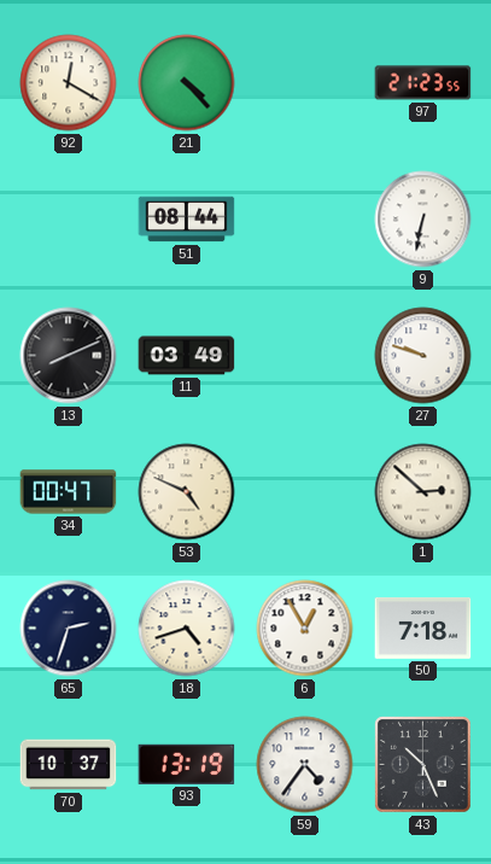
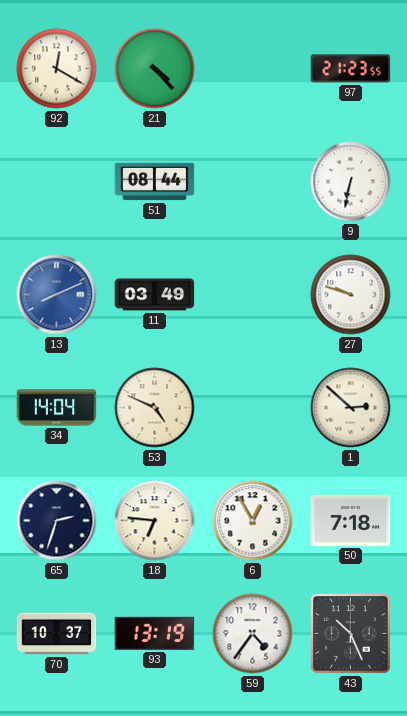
13 dial: black -> blue
34: 00:47 -> 14:04
18: 4:42 -> 6:46
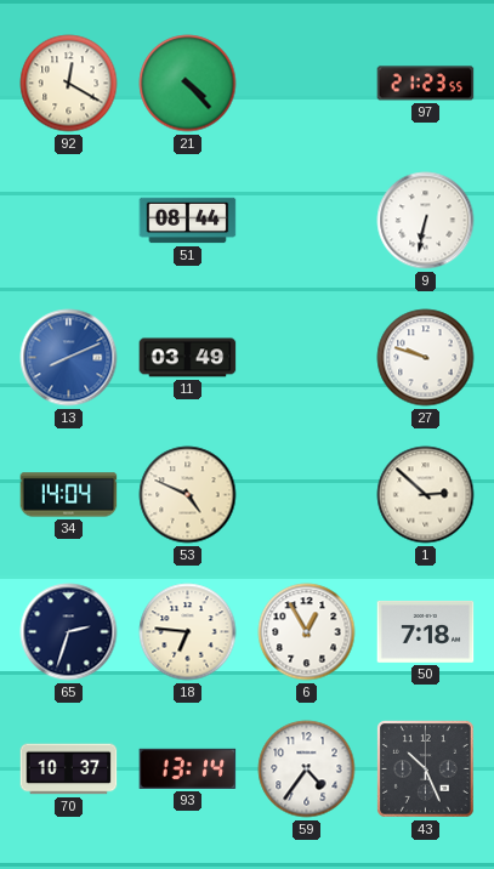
93: 13:19 -> 13:14
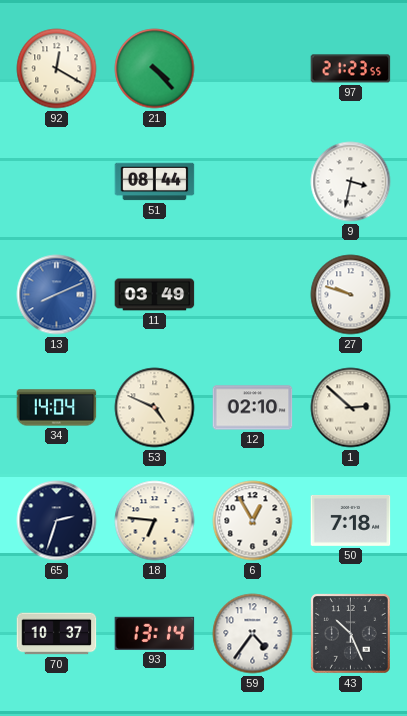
9: 6:32 -> 3:32
12: none -> 02:10
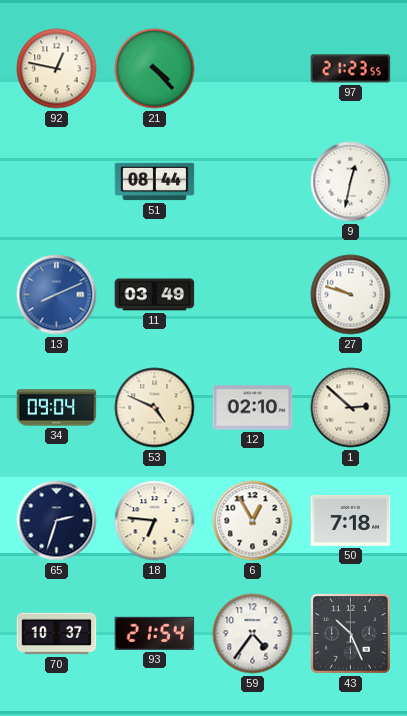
92: 12:20 -> 12:47
9: 3:32 -> 12:32
34: 14:04 -> 09:04
93: 13:14 -> 21:54
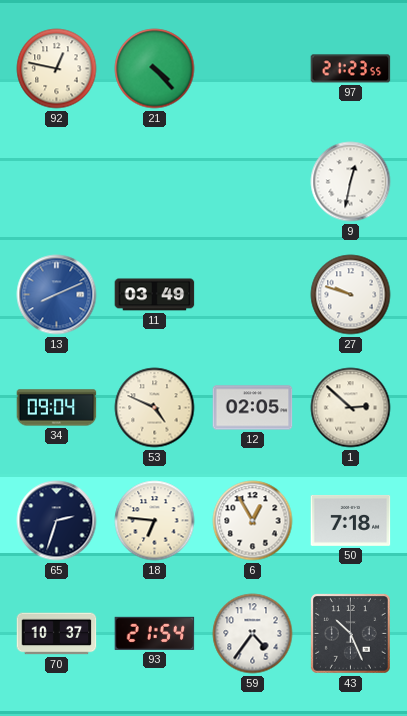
51: 08:44 -> none
12: 02:10 -> 02:05
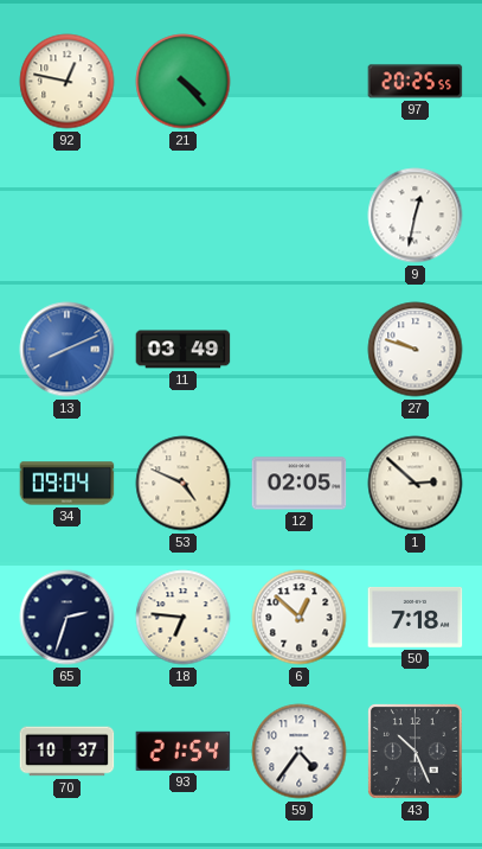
97: 21:23 -> 20:25
6: 12:55 -> 12:52
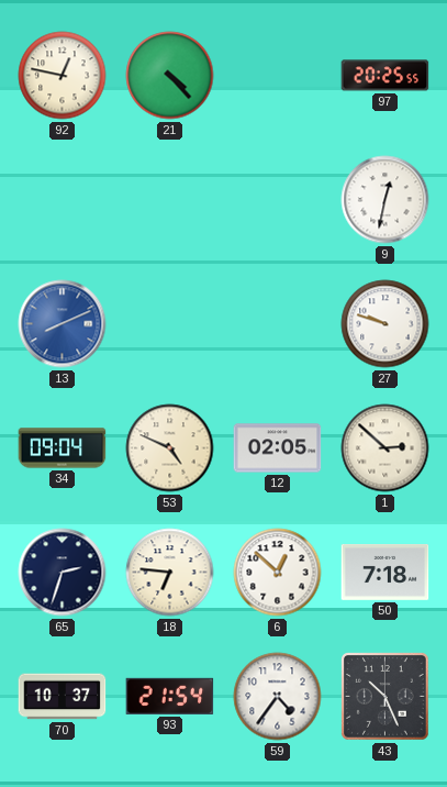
11: 03:49 -> none
